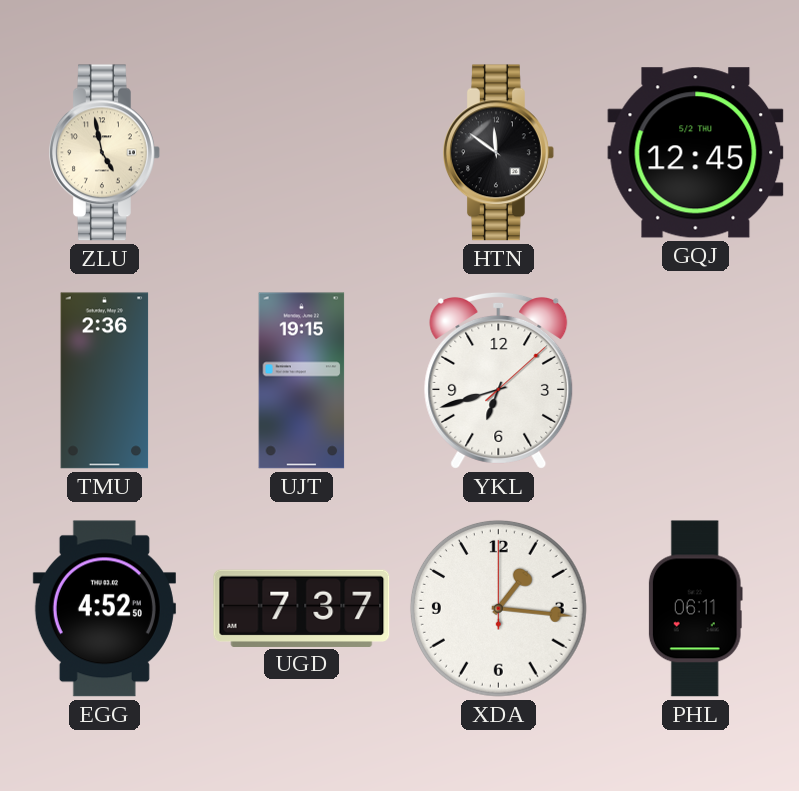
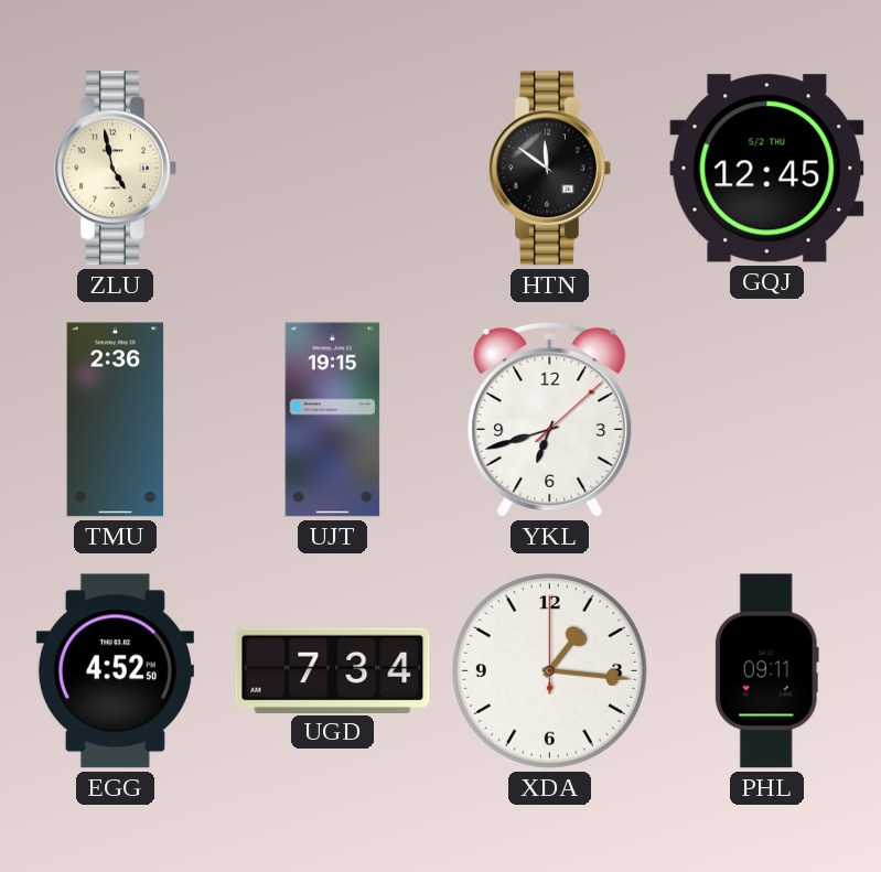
UGD: 7:37 -> 7:34
PHL: 06:11 -> 09:11
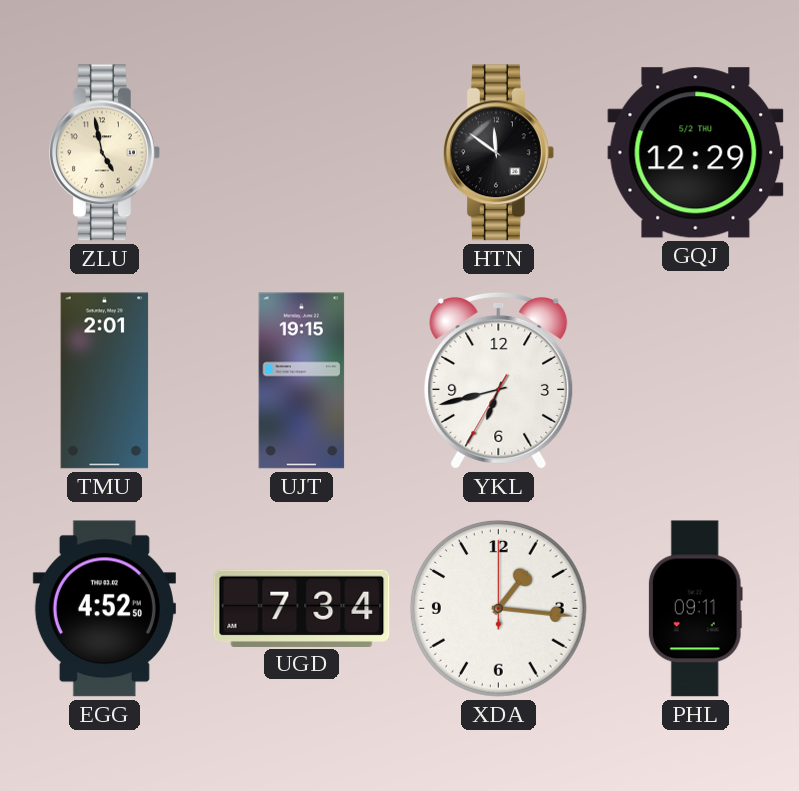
GQJ: 12:45 -> 12:29
TMU: 2:36 -> 2:01
YKL: 6:42:08 -> 6:42:35
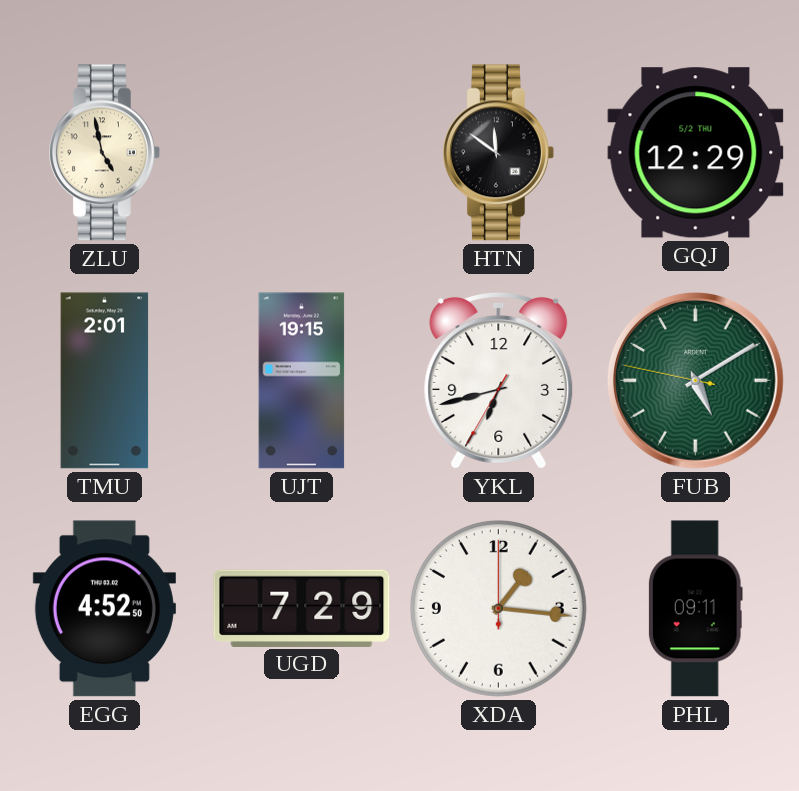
FUB: none -> 5:09
UGD: 7:34 -> 7:29
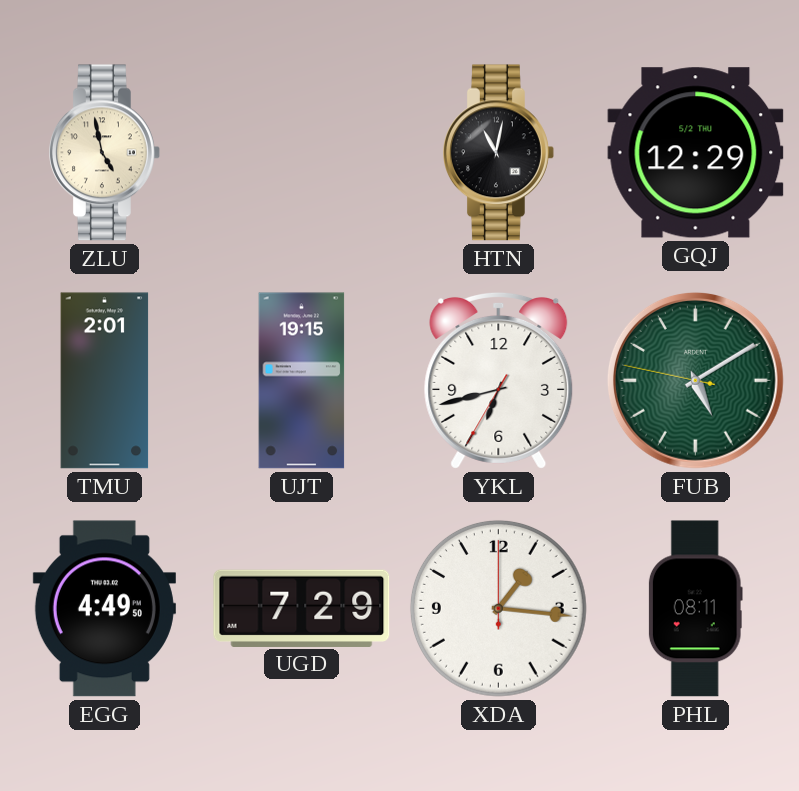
HTN: 11:51 -> 11:02
EGG: 4:52 -> 4:49
PHL: 09:11 -> 08:11
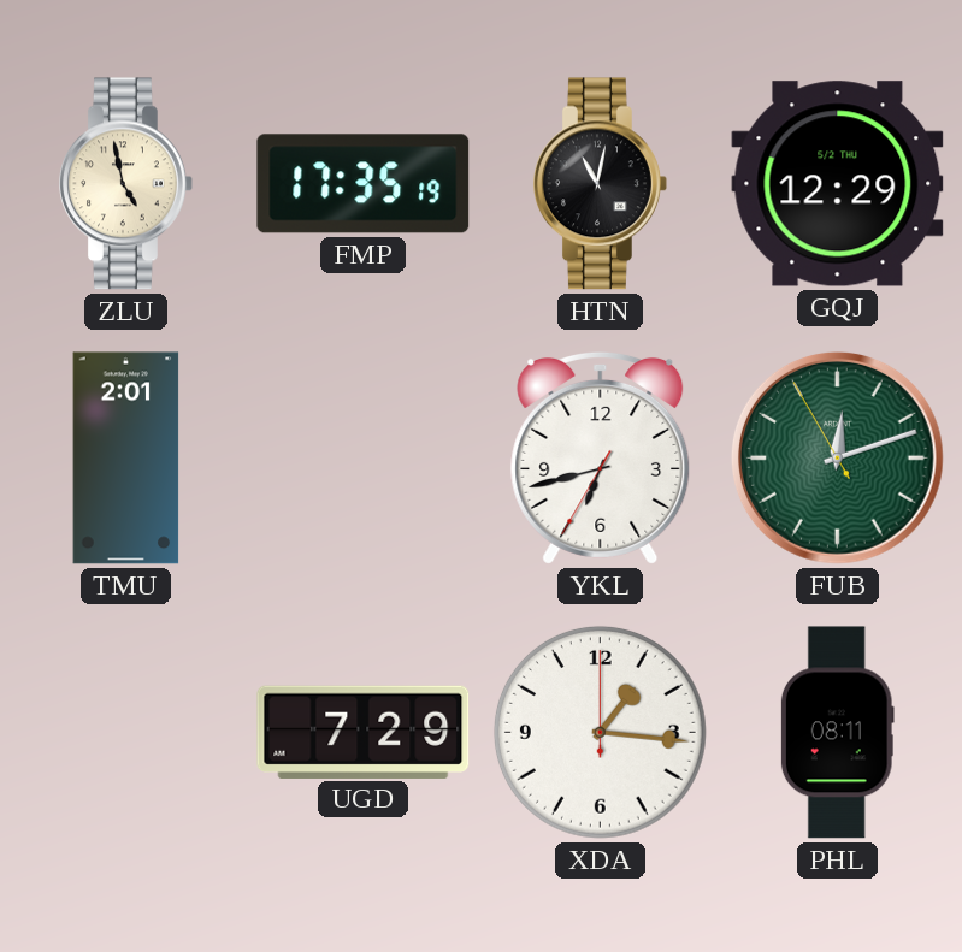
FMP: none -> 17:35
UJT: 19:15 -> none
FUB: 5:09 -> 12:11
EGG: 4:49 -> none
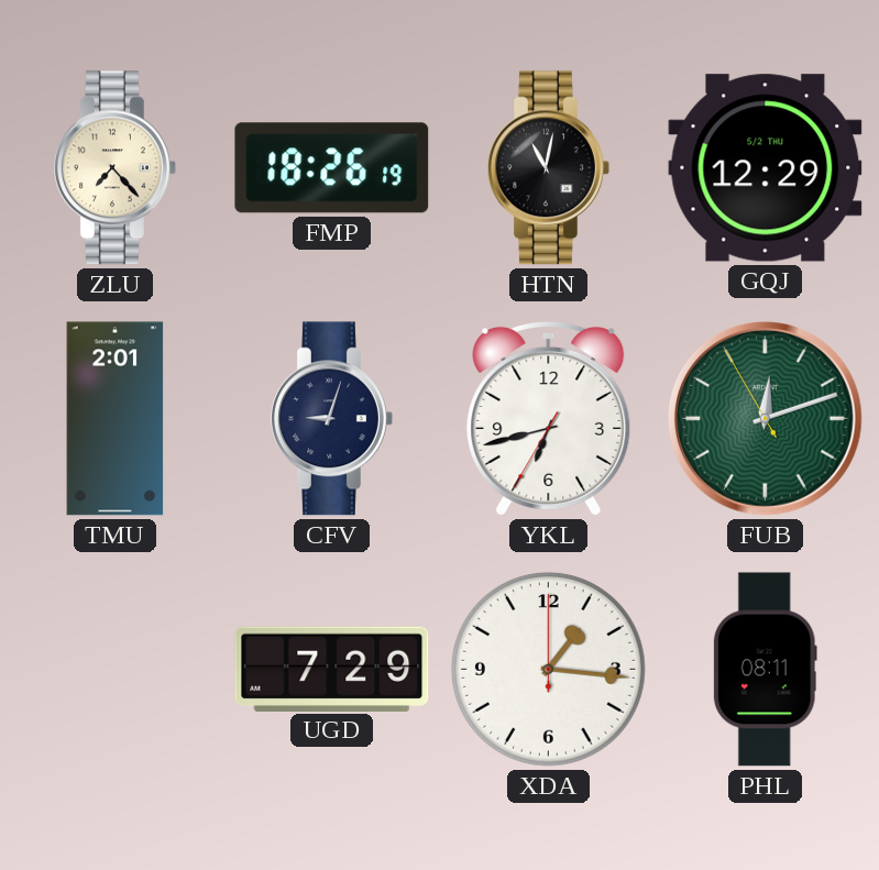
ZLU: 4:58 -> 7:23
FMP: 17:35 -> 18:26
CFV: none -> 9:03
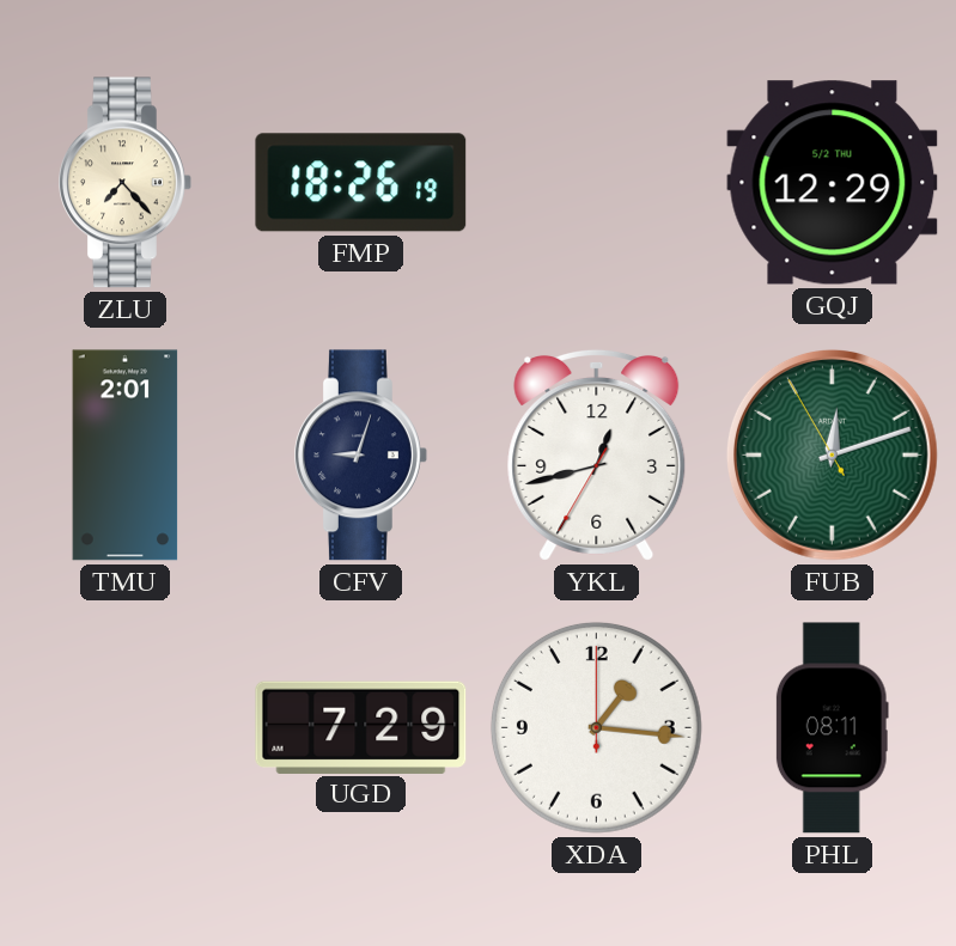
HTN: 11:02 -> none
YKL: 6:42 -> 12:42
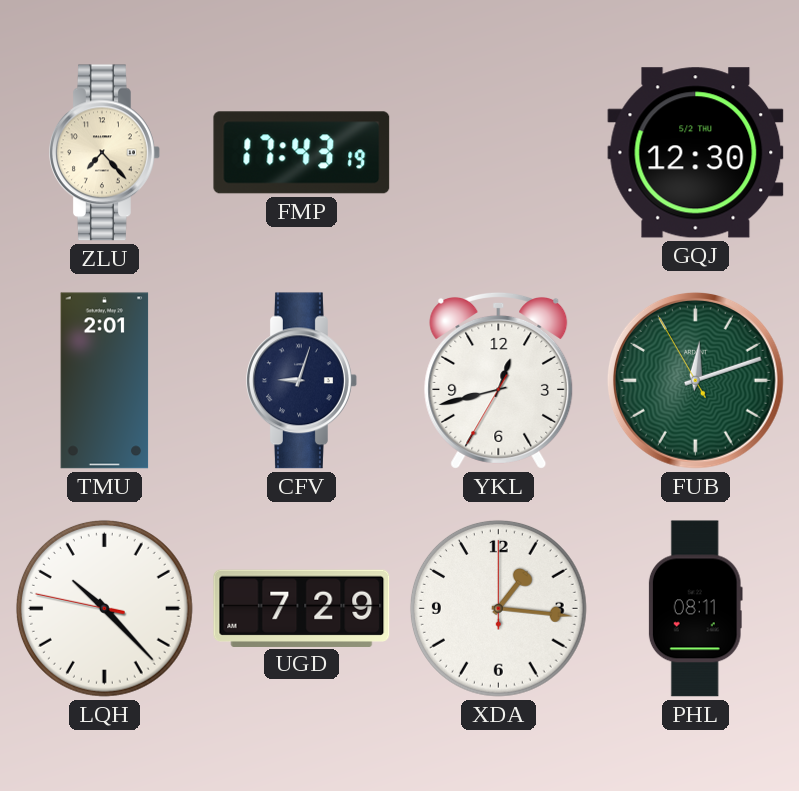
FMP: 18:26 -> 17:43
GQJ: 12:29 -> 12:30
LQH: none -> 10:22
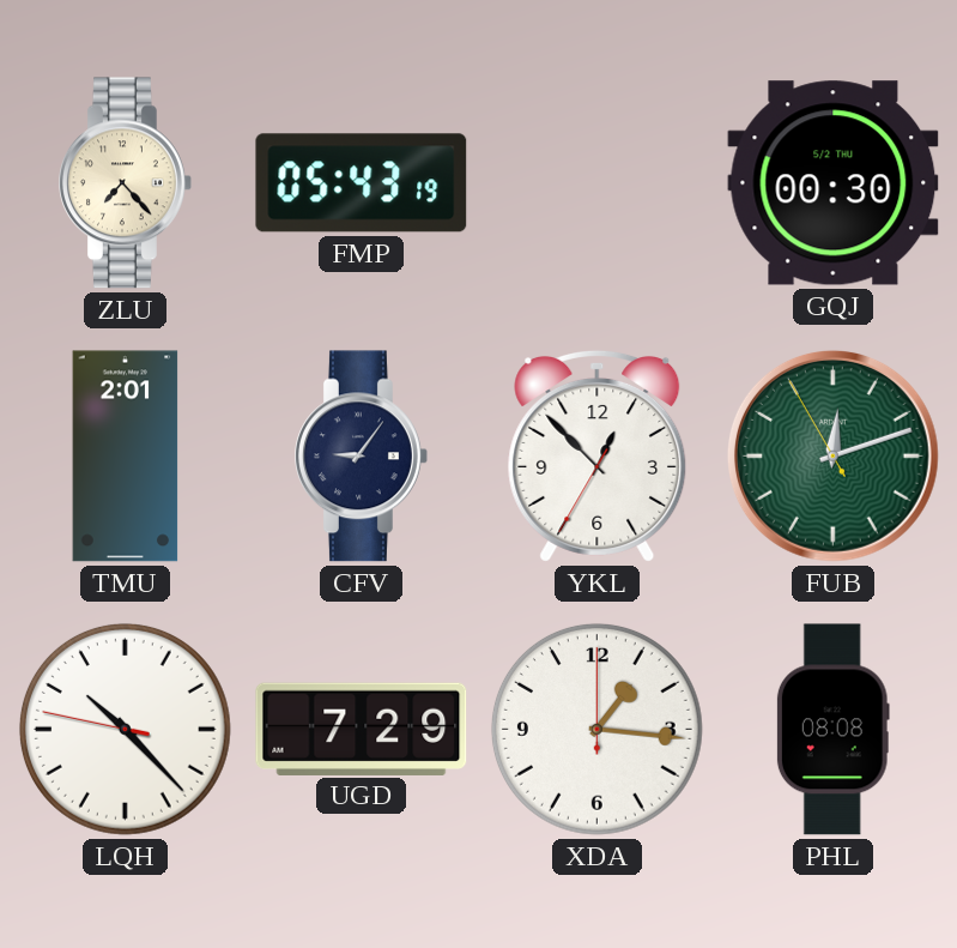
FMP: 17:43 -> 05:43
GQJ: 12:30 -> 00:30
CFV: 9:03 -> 9:06
YKL: 12:42 -> 12:52
PHL: 08:11 -> 08:08
